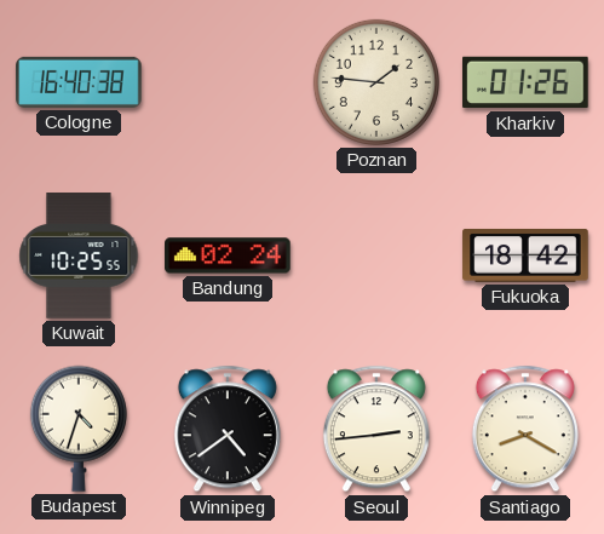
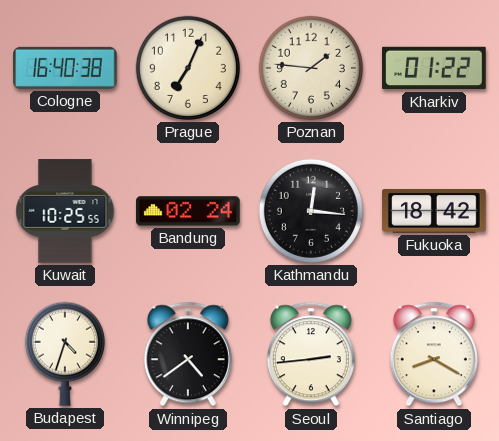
Prague: none -> 7:04
Kharkiv: 01:26 -> 01:22
Kathmandu: none -> 12:16
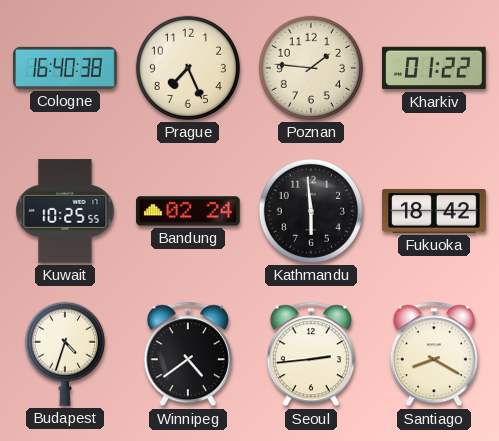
Prague: 7:04 -> 7:26
Kathmandu: 12:16 -> 5:59
